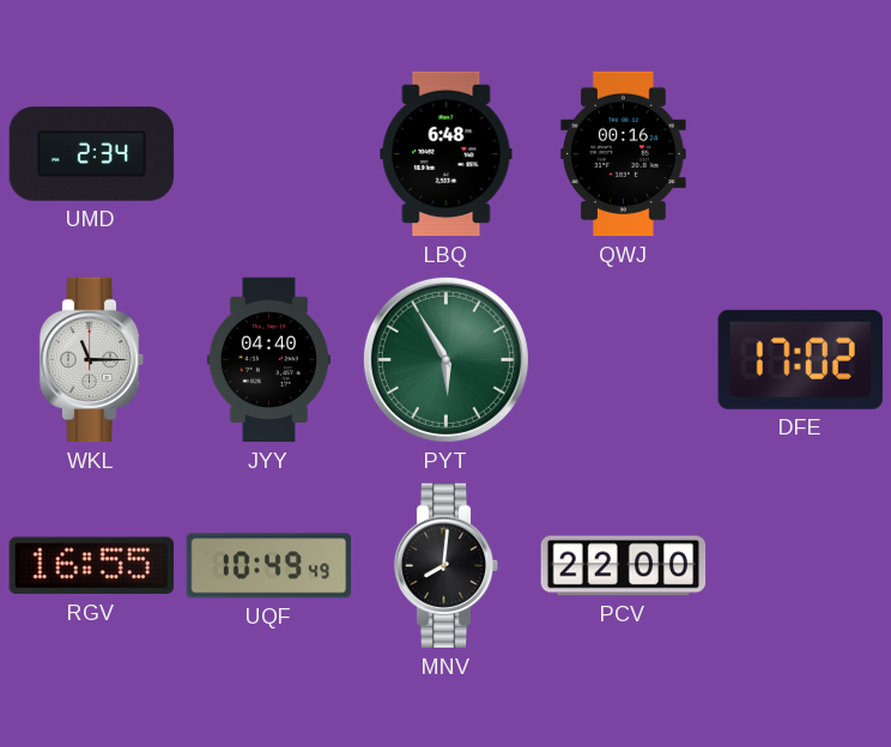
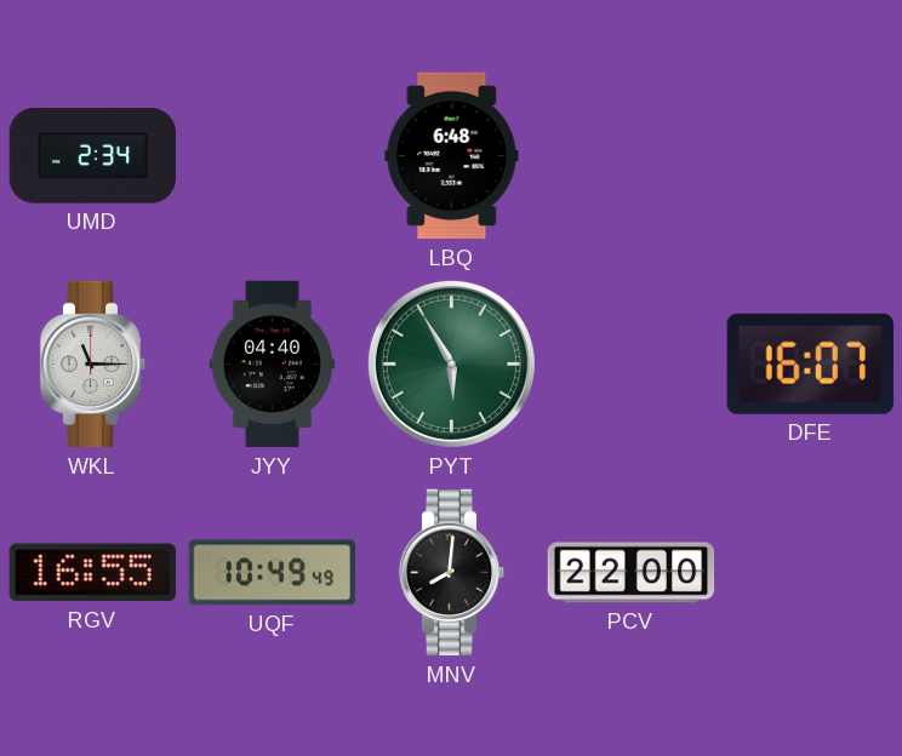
QWJ: 00:16 -> none
DFE: 17:02 -> 16:07
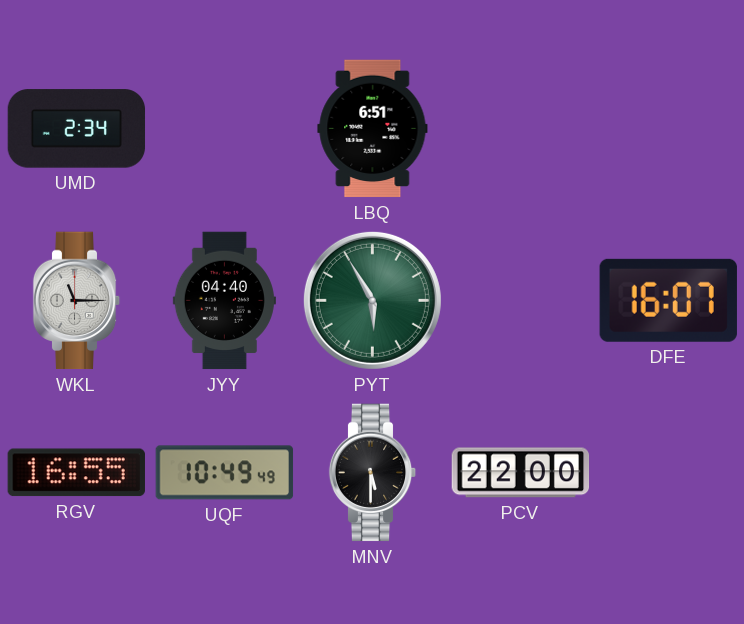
LBQ: 6:48 -> 6:51
MNV: 8:01 -> 5:30
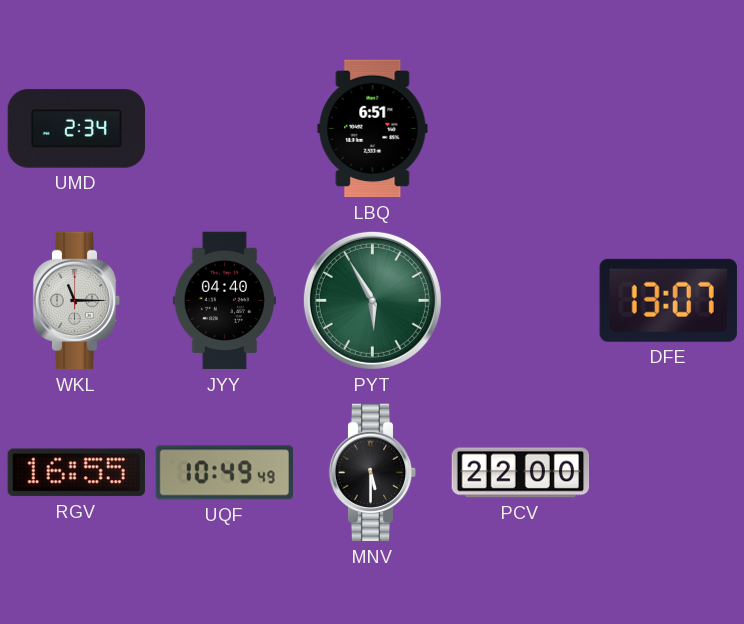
DFE: 16:07 -> 13:07
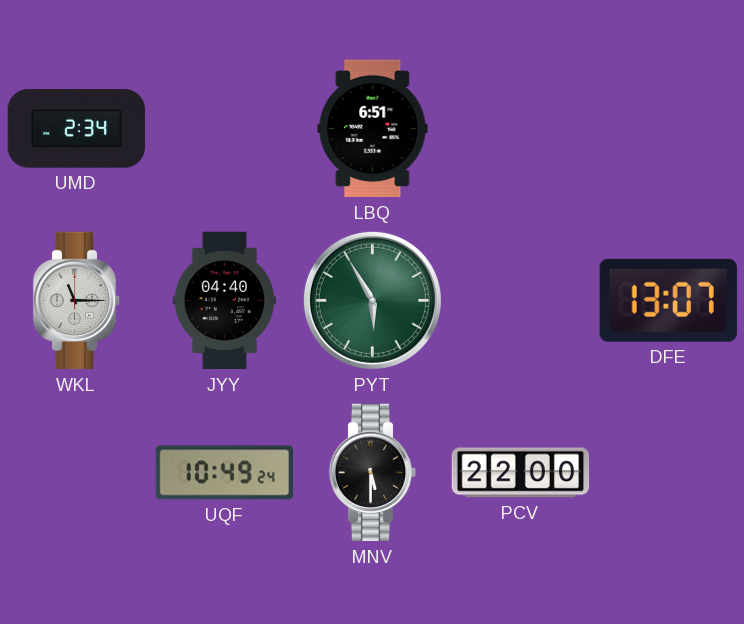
RGV: 16:55 -> none
UQF: 10:49:49 -> 10:49:24
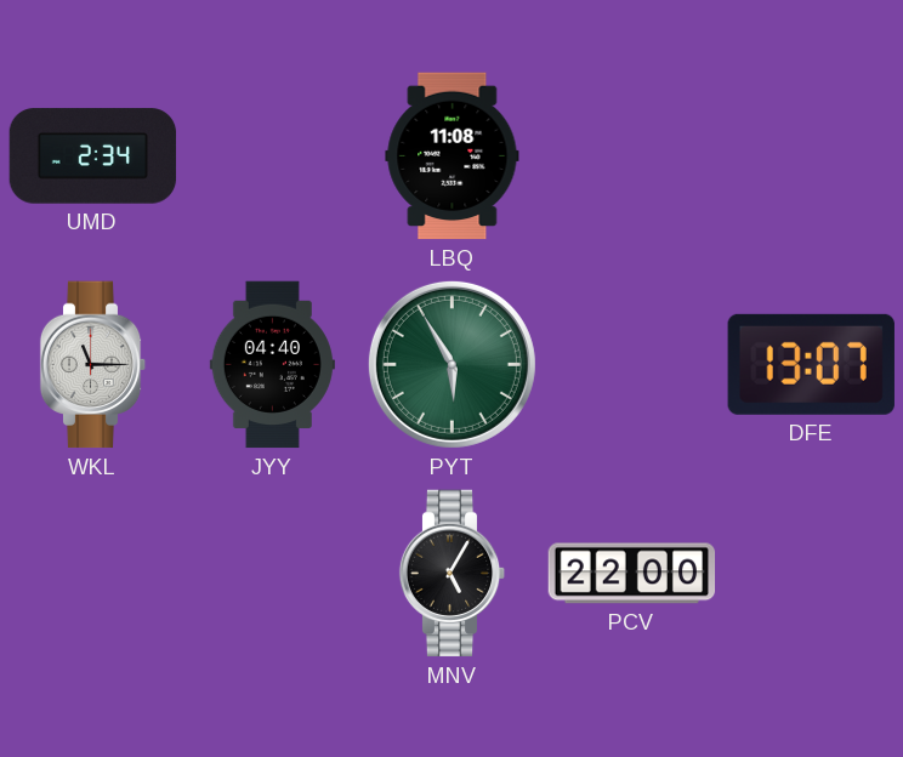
LBQ: 6:51 -> 11:08
UQF: 10:49 -> none
MNV: 5:30 -> 5:05
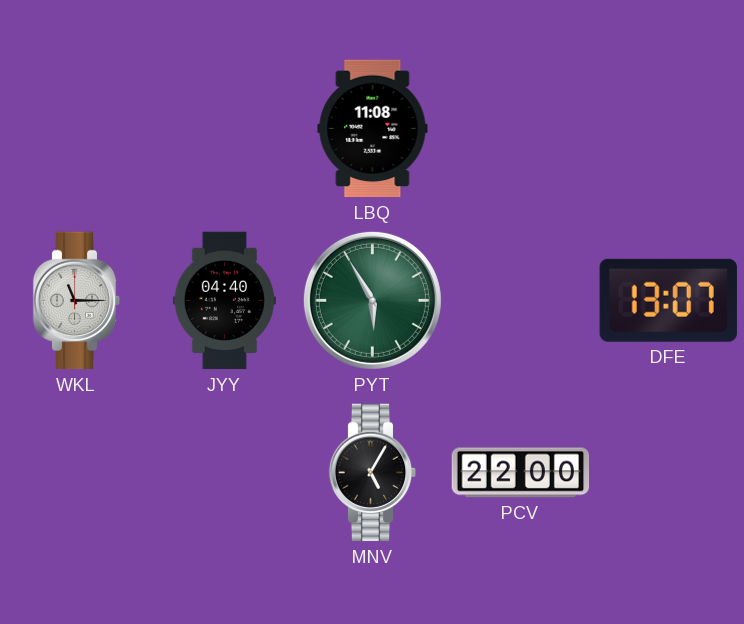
UMD: 2:34 -> none
